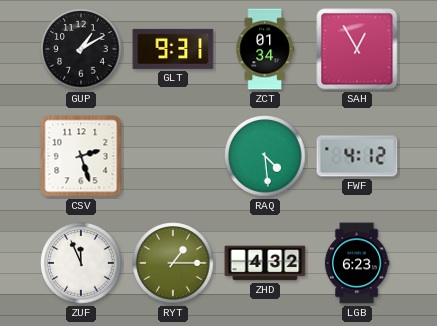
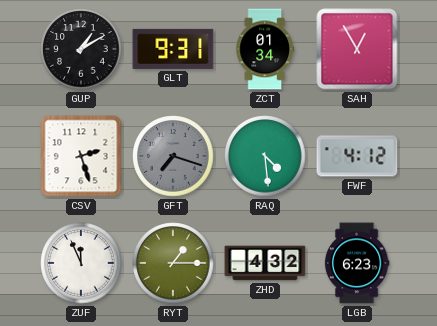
GFT: none -> 7:18
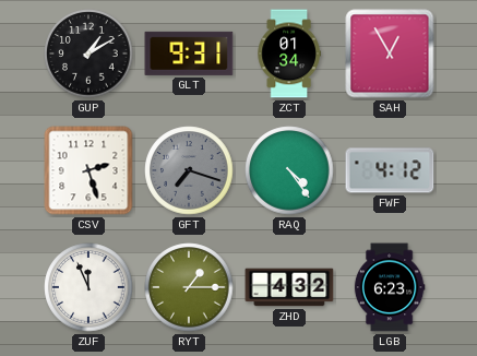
RAQ: 4:29 -> 4:24
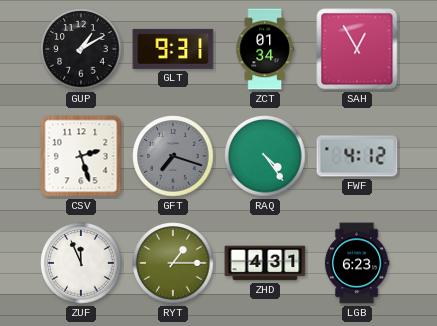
ZHD: 4:32 -> 4:31
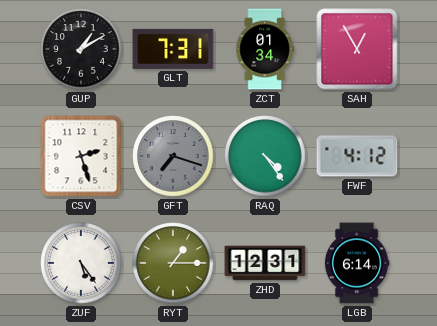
GLT: 9:31 -> 7:31
ZUF: 11:56 -> 5:24
ZHD: 4:31 -> 12:31
LGB: 6:23 -> 6:14
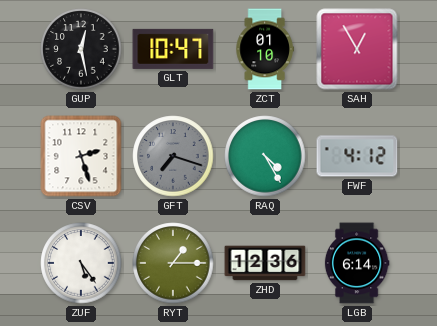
GUP: 1:10 -> 12:28
GLT: 7:31 -> 10:47
ZCT: 01:34 -> 01:10
RAQ: 4:24 -> 4:25
ZHD: 12:31 -> 12:36
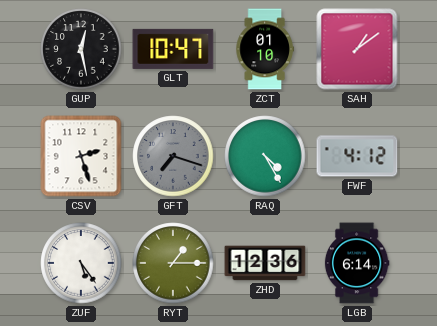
SAH: 12:55 -> 1:09
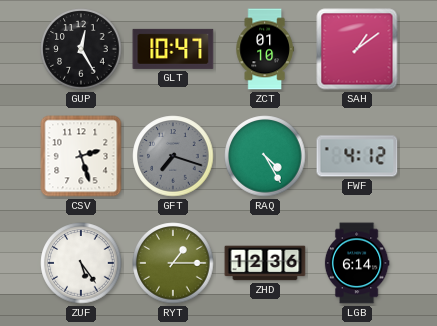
GUP: 12:28 -> 12:25
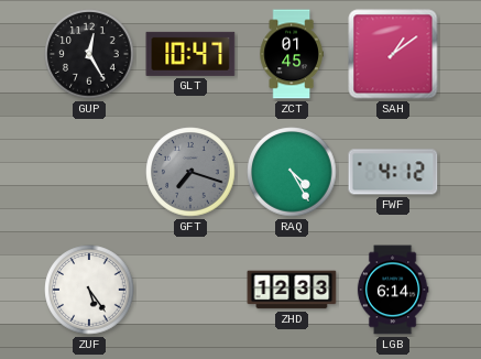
ZCT: 01:10 -> 01:45
CSV: 2:27 -> none
RYT: 1:15 -> none
ZHD: 12:36 -> 12:33
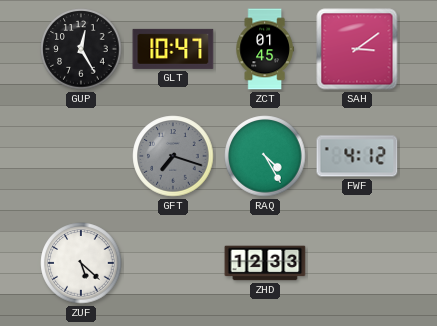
SAH: 1:09 -> 3:09
ZUF: 5:24 -> 5:22
LGB: 6:14 -> none
